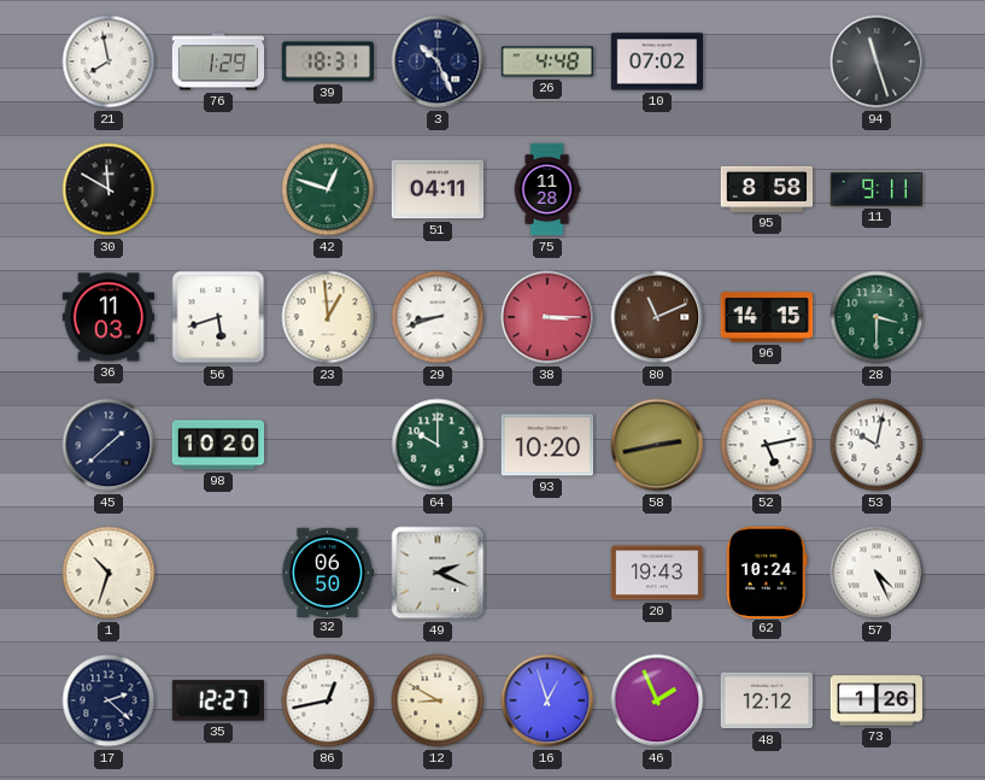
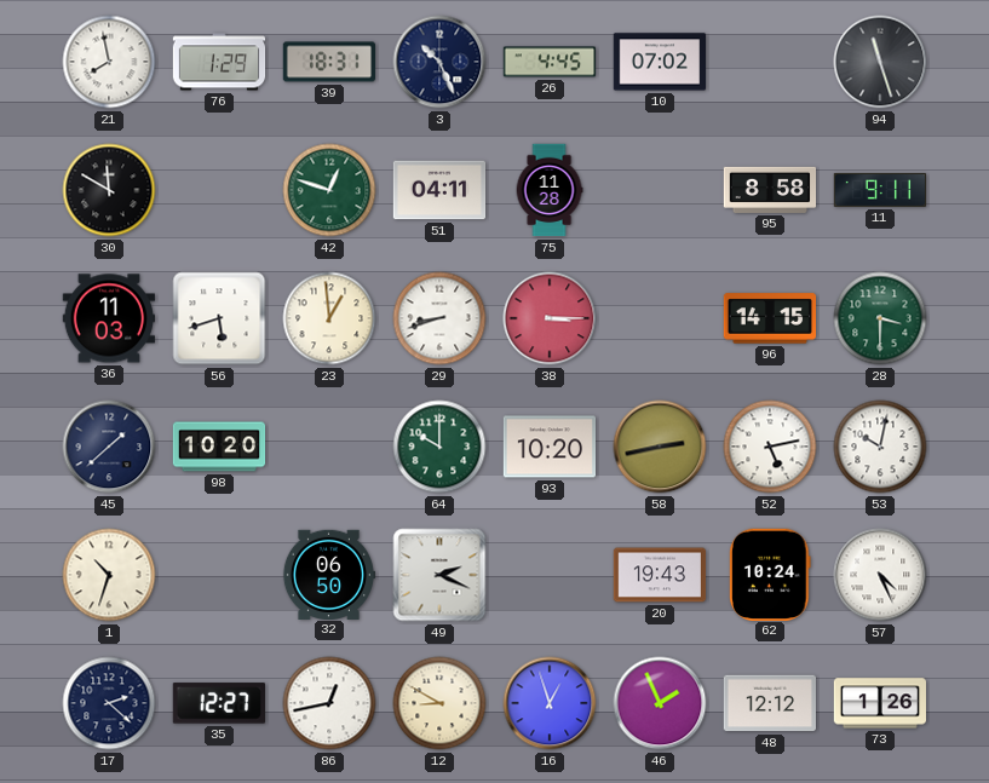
26: 4:48 -> 4:45
80: 11:11 -> none
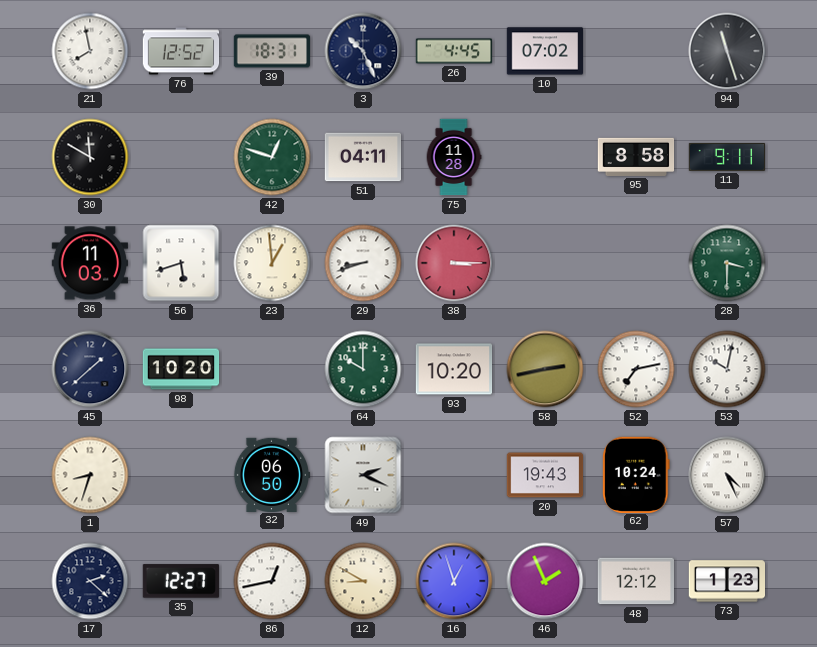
76: 1:29 -> 12:52
96: 14:15 -> none
52: 5:13 -> 7:13
1: 10:33 -> 8:33
73: 1:26 -> 1:23
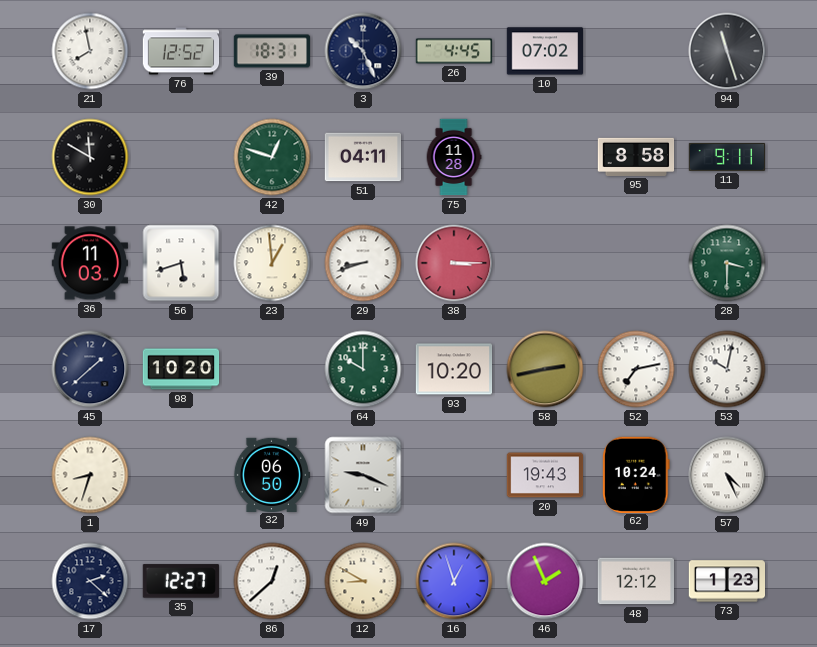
49: 2:19 -> 9:19
86: 12:43 -> 12:38
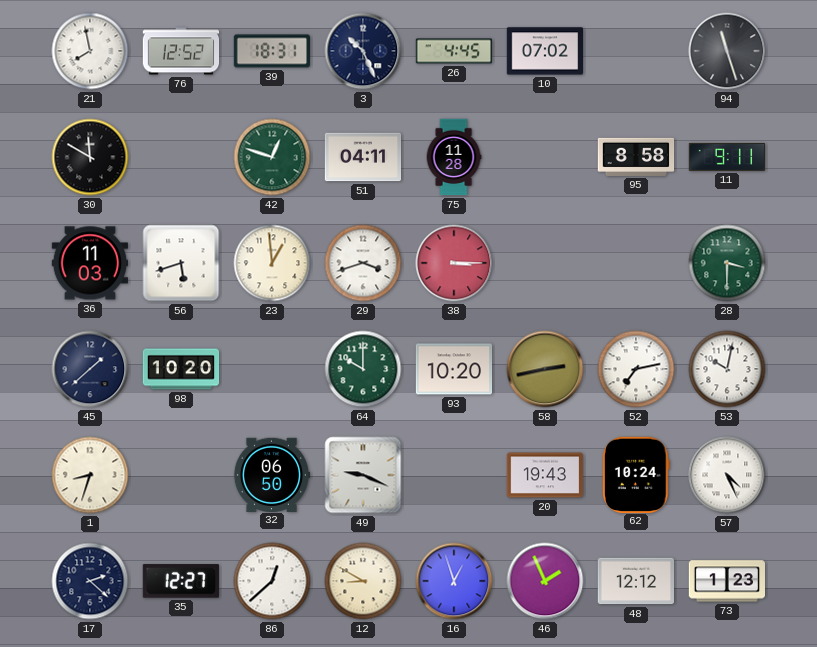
29: 8:42 -> 3:42
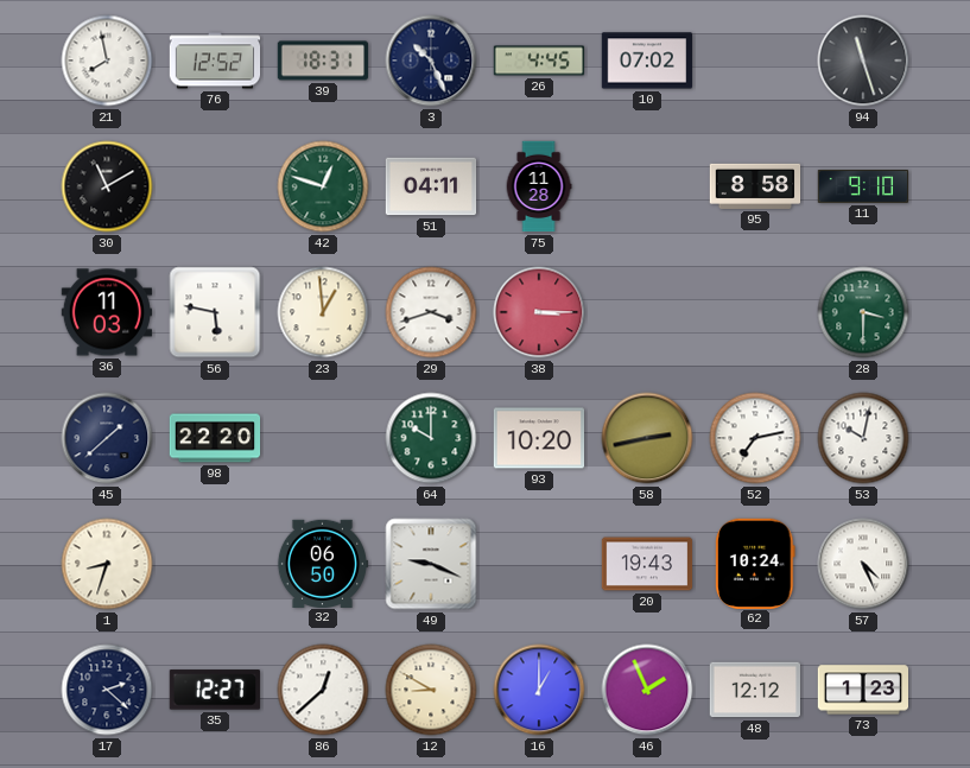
30: 11:50 -> 11:10
11: 9:11 -> 9:10
56: 5:42 -> 5:47
98: 10:20 -> 22:20
16: 12:57 -> 1:00
